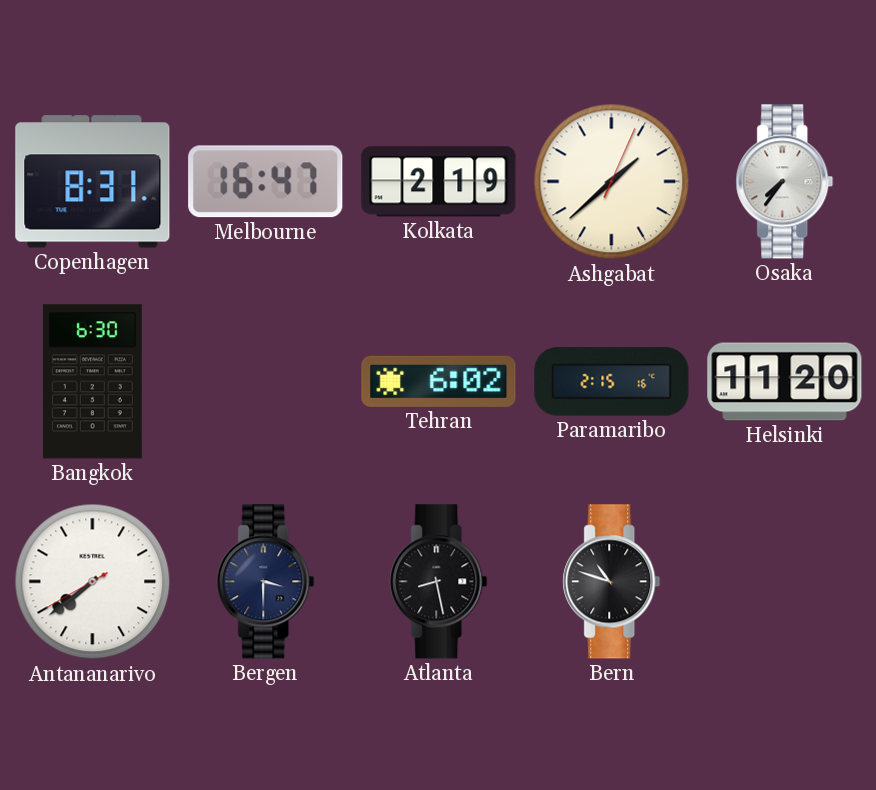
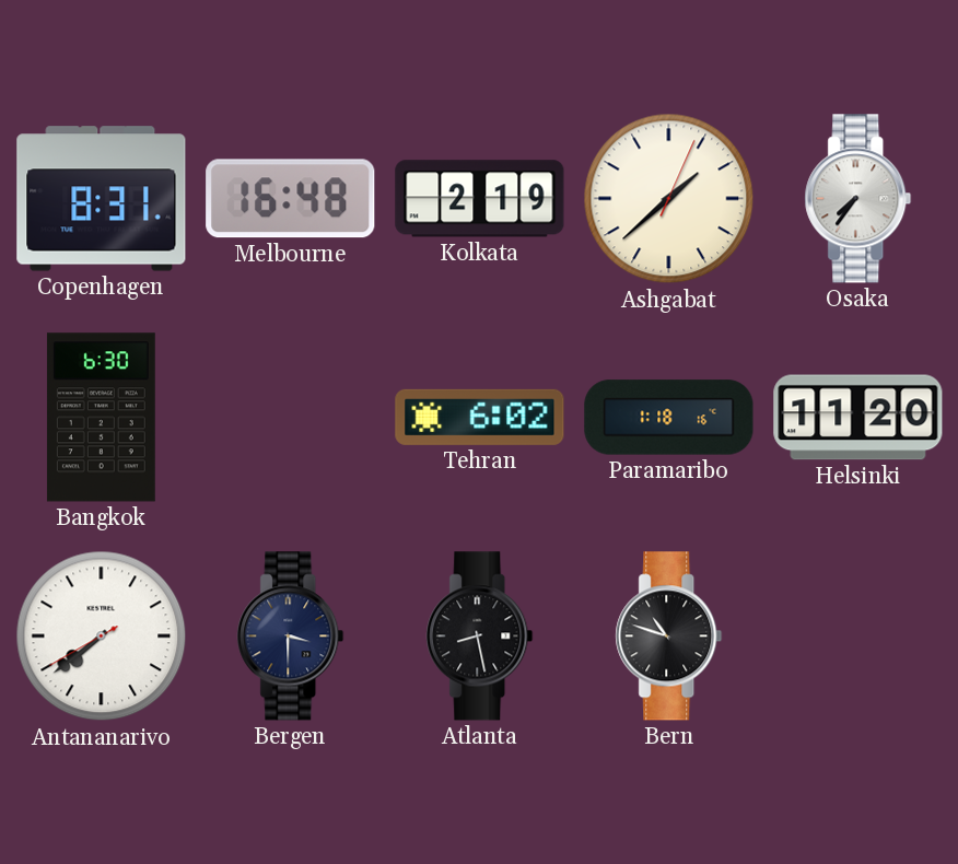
Melbourne: 16:47 -> 16:48
Paramaribo: 2:15 -> 1:18
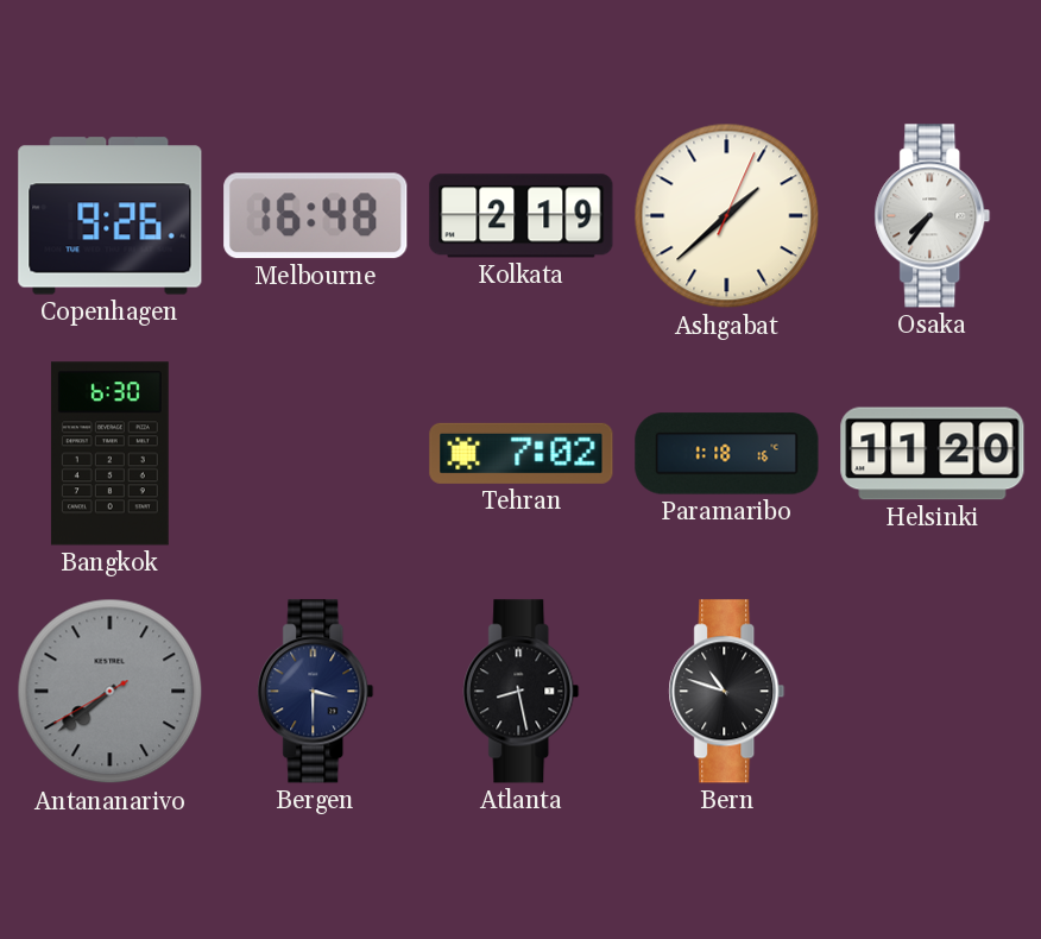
Copenhagen: 8:31 -> 9:26
Tehran: 6:02 -> 7:02
Antananarivo dial: white -> grey
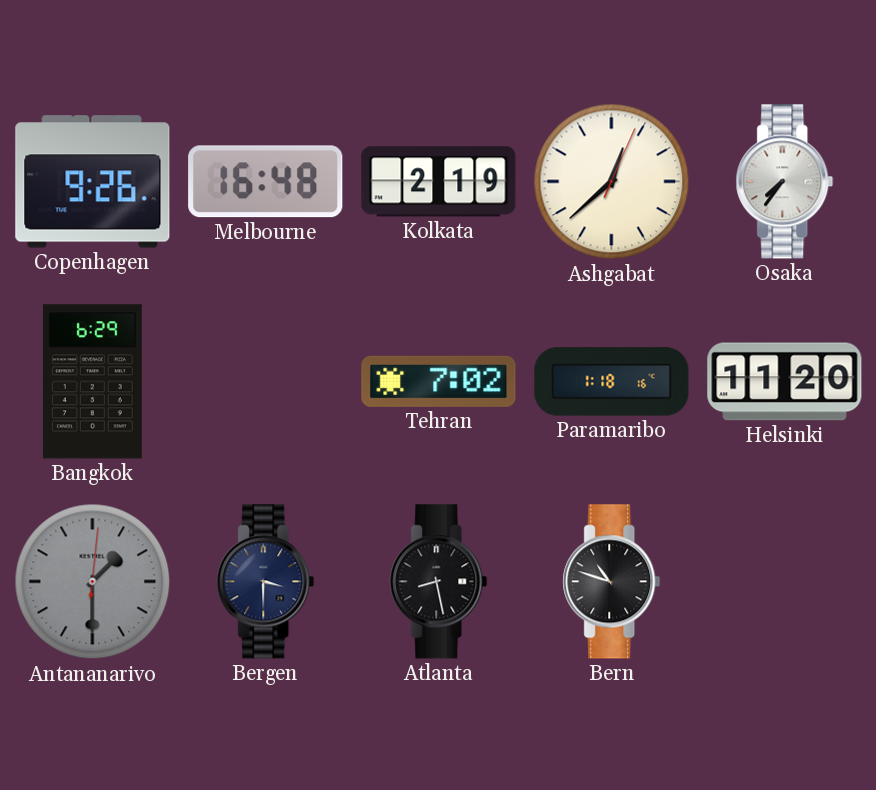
Ashgabat: 1:38 -> 12:38
Bangkok: 6:30 -> 6:29
Antananarivo: 7:38 -> 1:30
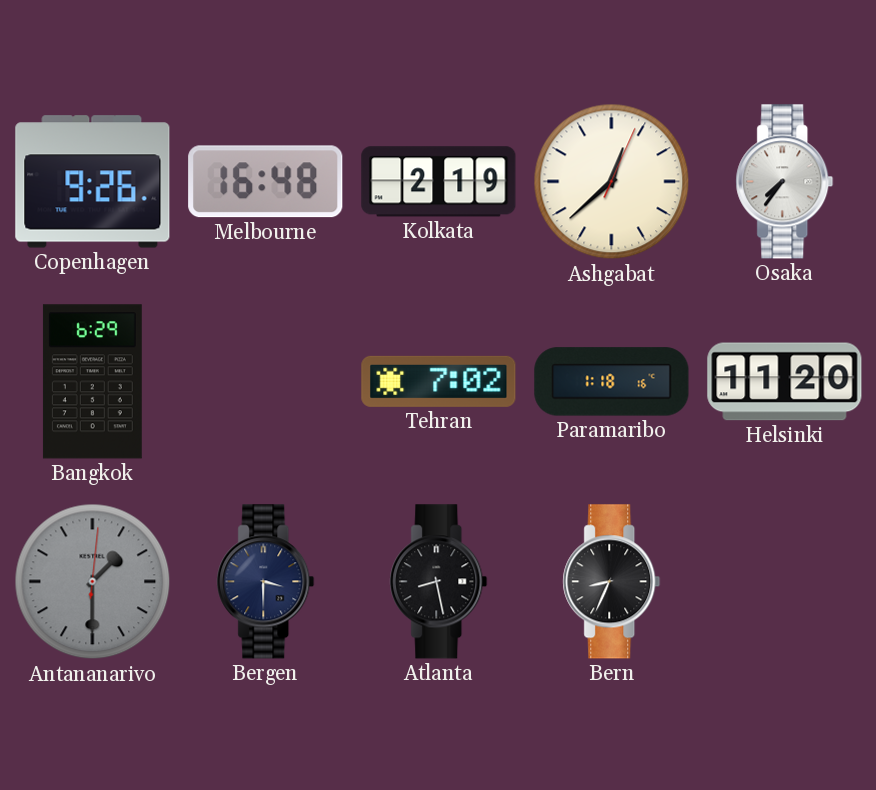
Bern: 10:48 -> 8:34
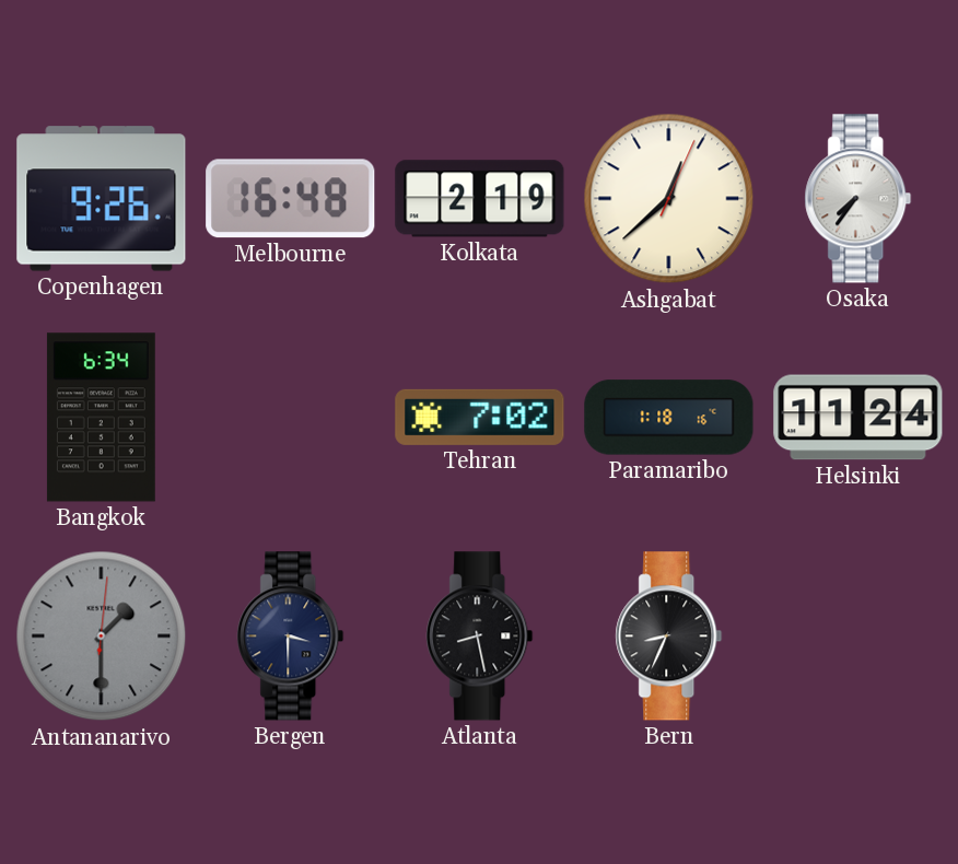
Bangkok: 6:29 -> 6:34
Helsinki: 11:20 -> 11:24
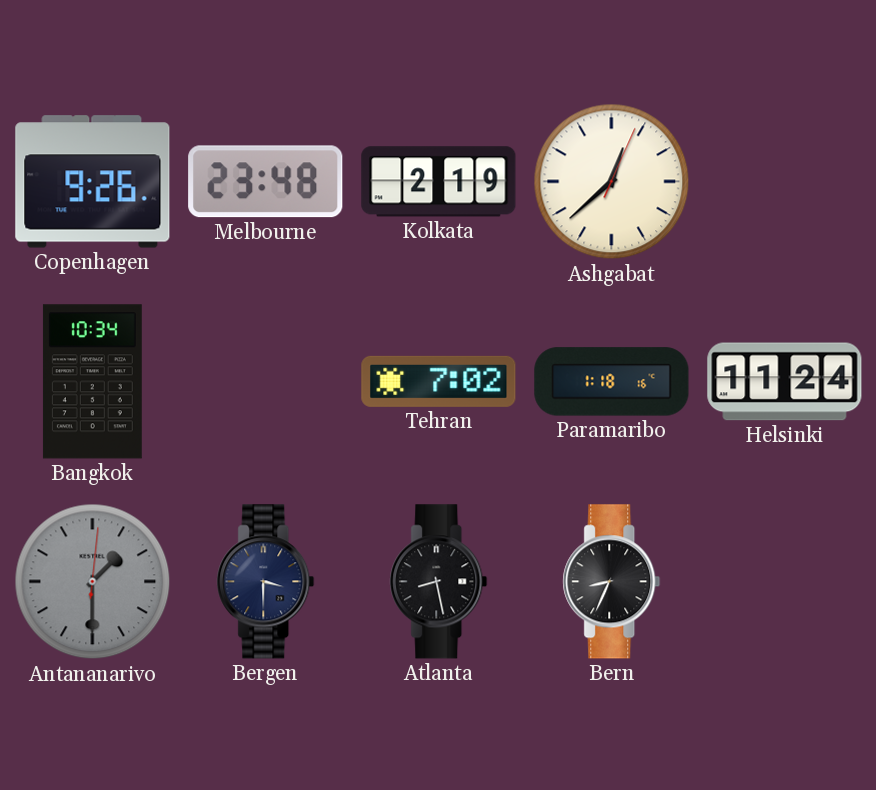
Melbourne: 16:48 -> 23:48
Osaka: 7:36 -> none
Bangkok: 6:34 -> 10:34
